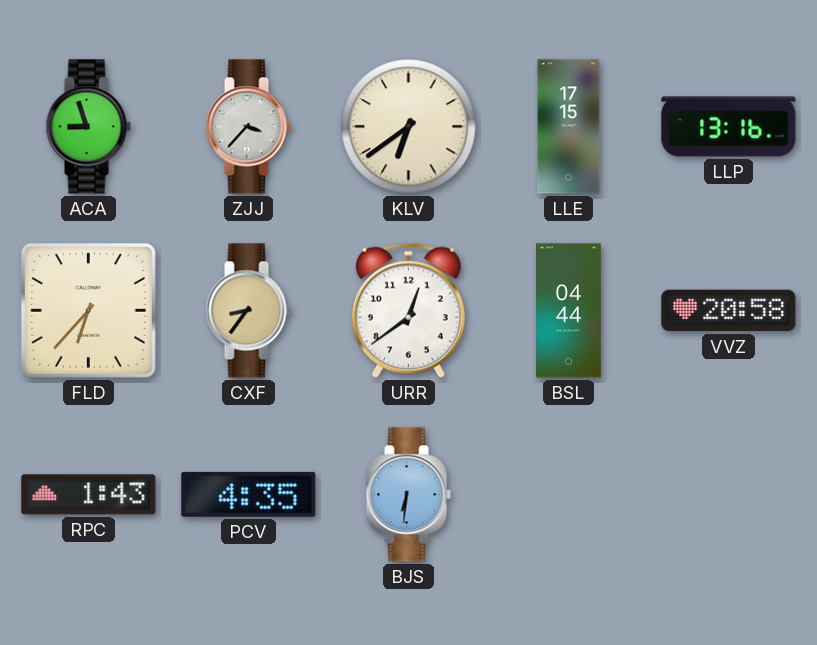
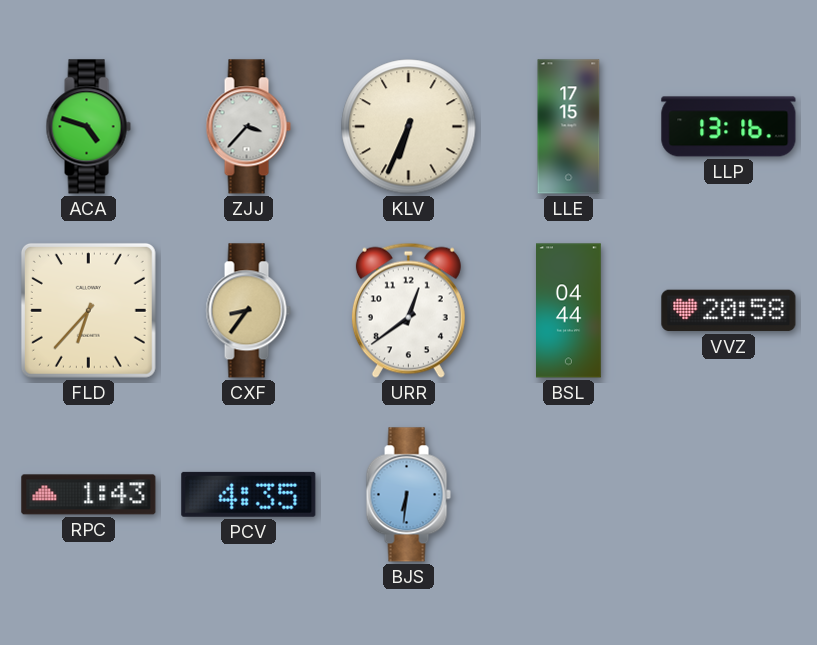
ACA: 8:57 -> 4:48
KLV: 6:39 -> 6:34
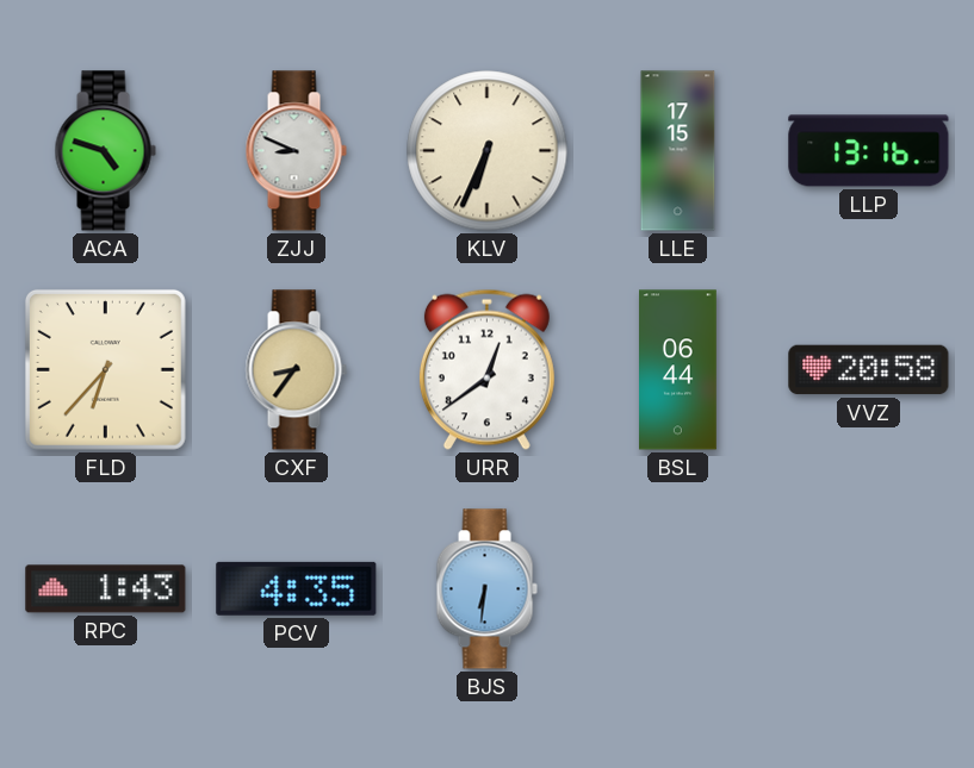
ZJJ: 3:37 -> 8:49
BSL: 04:44 -> 06:44
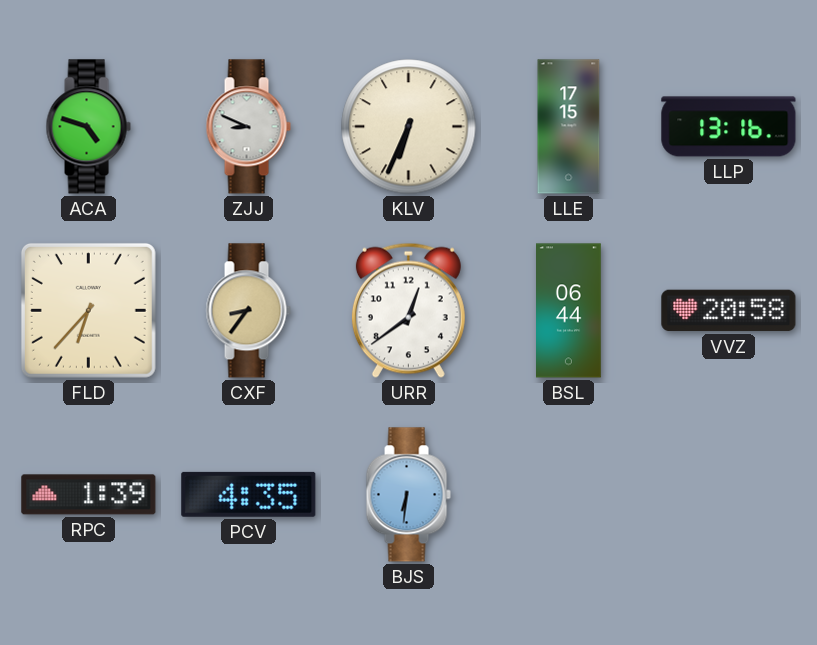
RPC: 1:43 -> 1:39
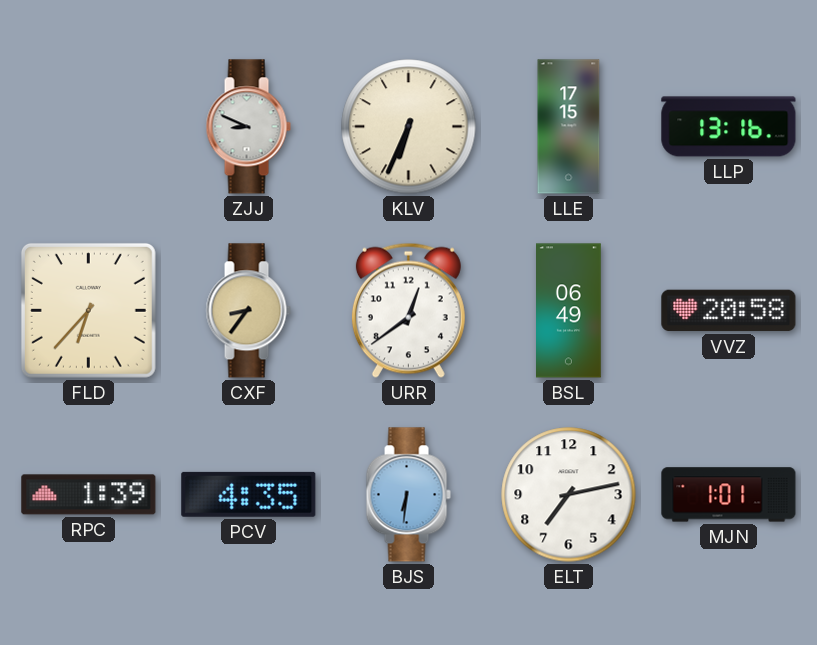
ACA: 4:48 -> none
BSL: 06:44 -> 06:49
ELT: none -> 7:13
MJN: none -> 1:01
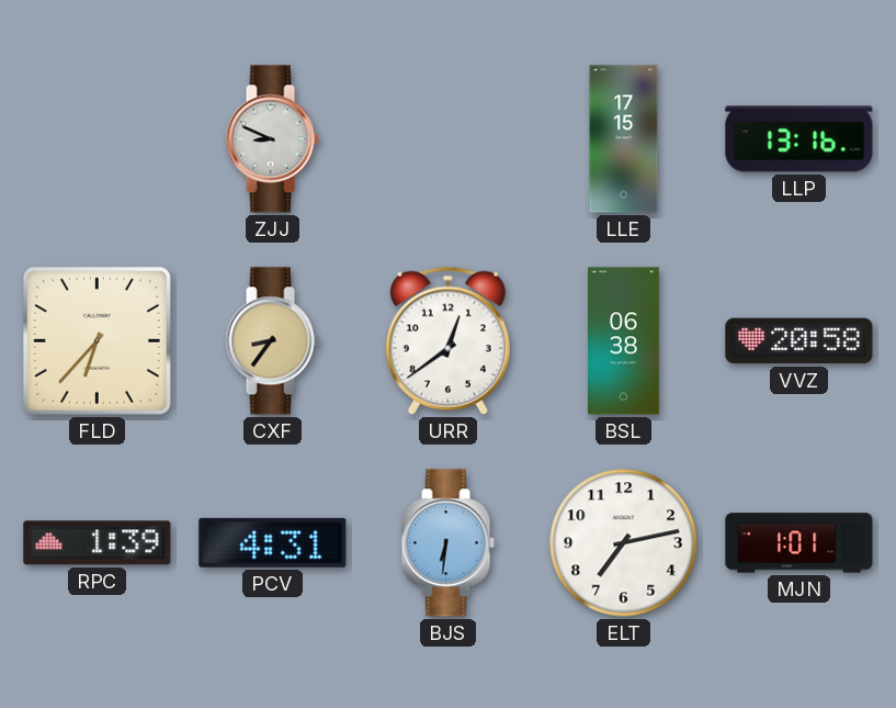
KLV: 6:34 -> none
BSL: 06:49 -> 06:38
PCV: 4:35 -> 4:31
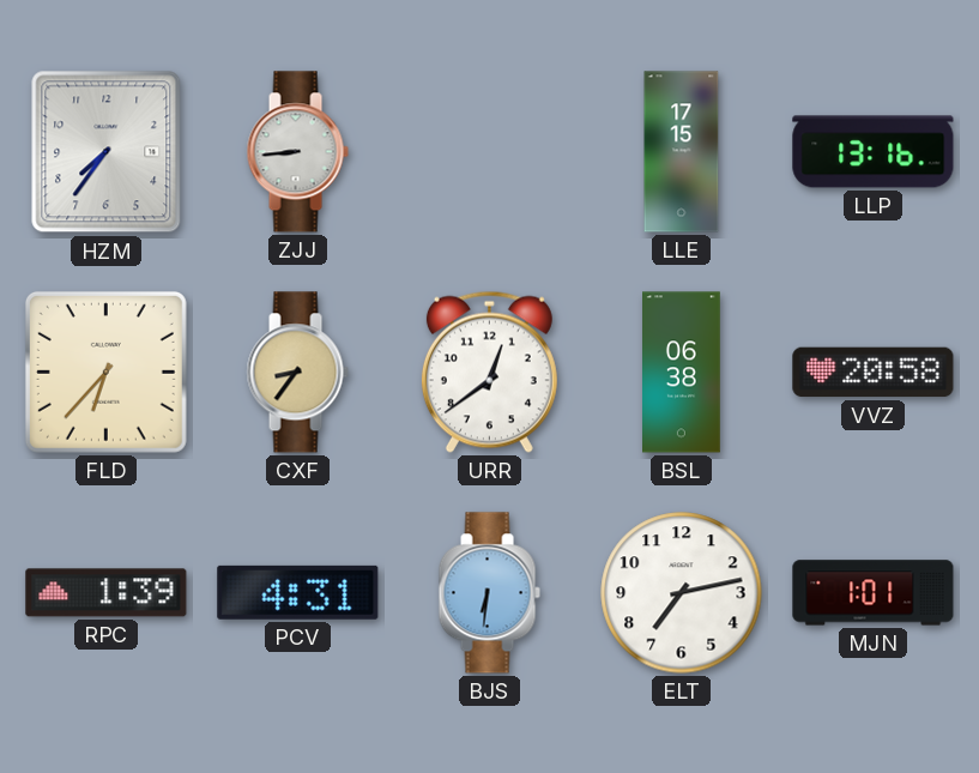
HZM: none -> 7:36
ZJJ: 8:49 -> 8:44
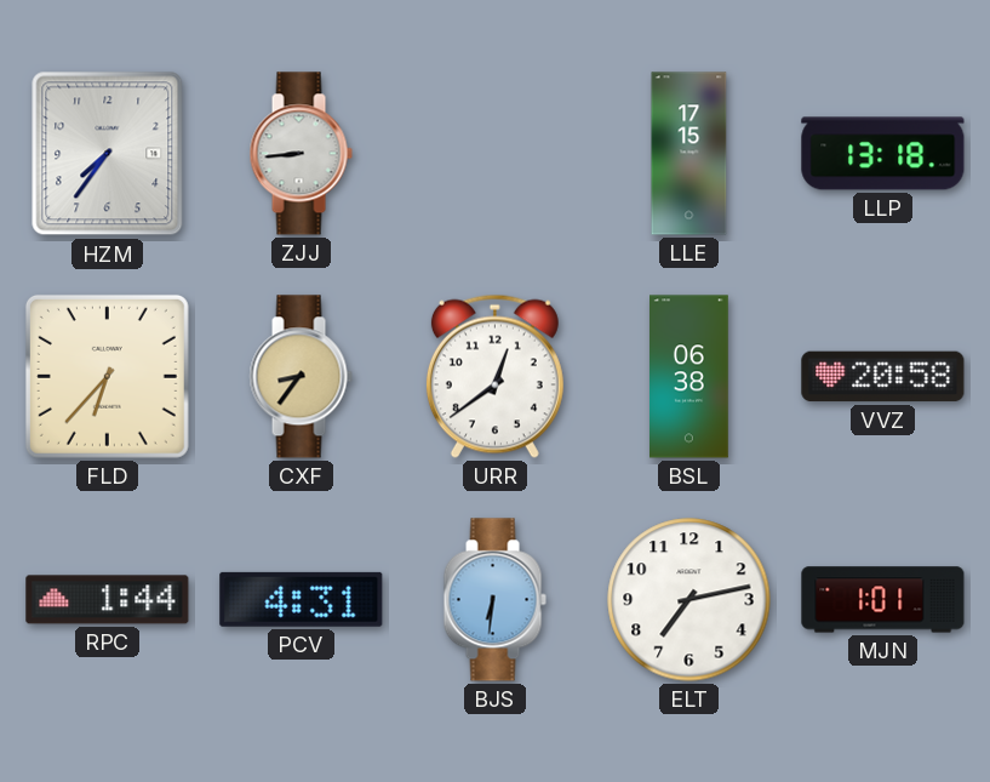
LLP: 13:16 -> 13:18
RPC: 1:39 -> 1:44
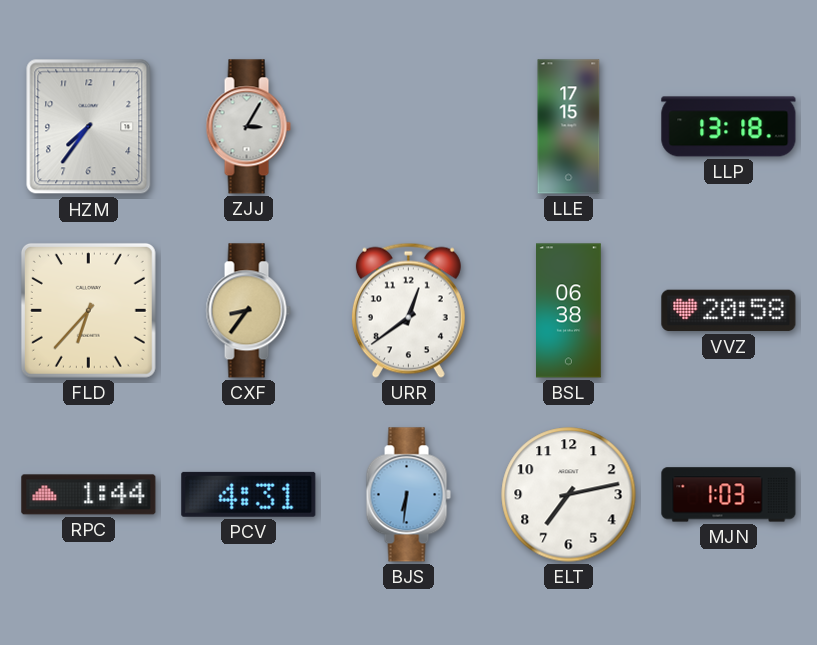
ZJJ: 8:44 -> 3:05
MJN: 1:01 -> 1:03
